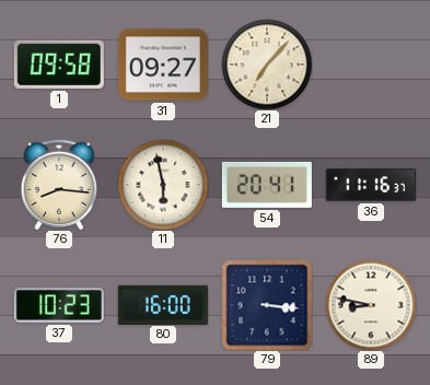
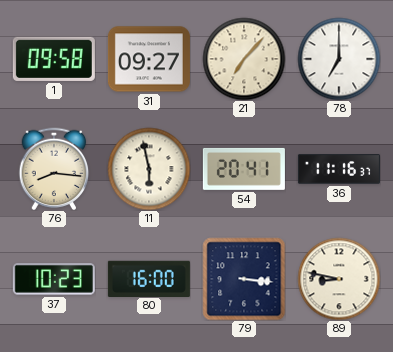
78: none -> 7:00
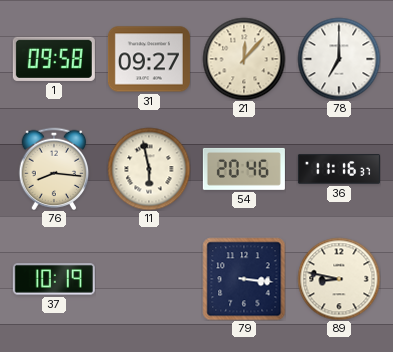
21: 7:07 -> 12:07
54: 20:41 -> 20:46
37: 10:23 -> 10:19
80: 16:00 -> none
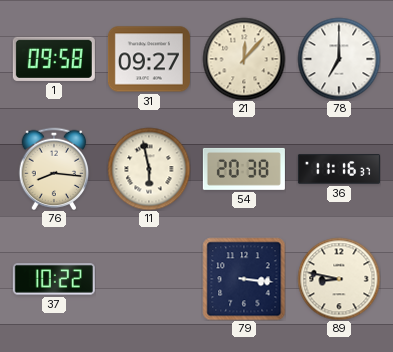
54: 20:46 -> 20:38
37: 10:19 -> 10:22
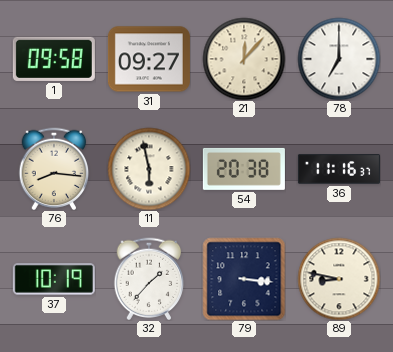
37: 10:22 -> 10:19
32: none -> 1:37
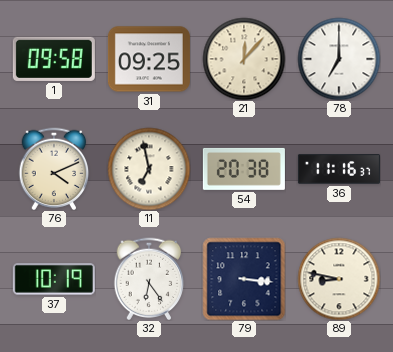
31: 09:27 -> 09:25
76: 8:16 -> 4:11
11: 5:58 -> 6:58
32: 1:37 -> 6:24
